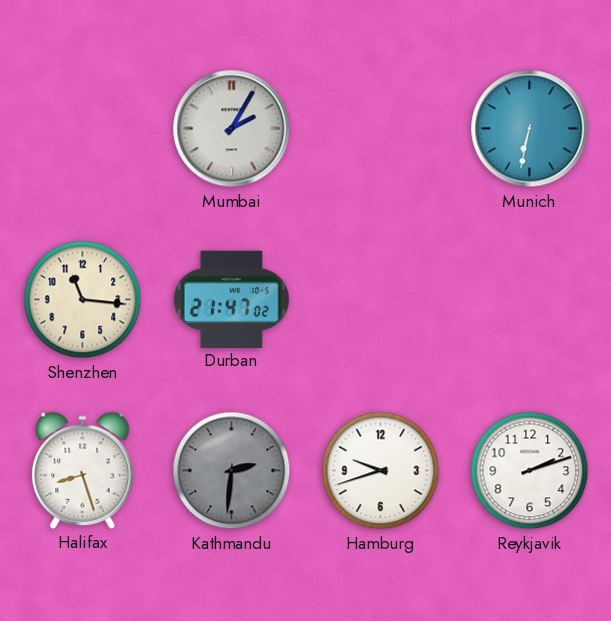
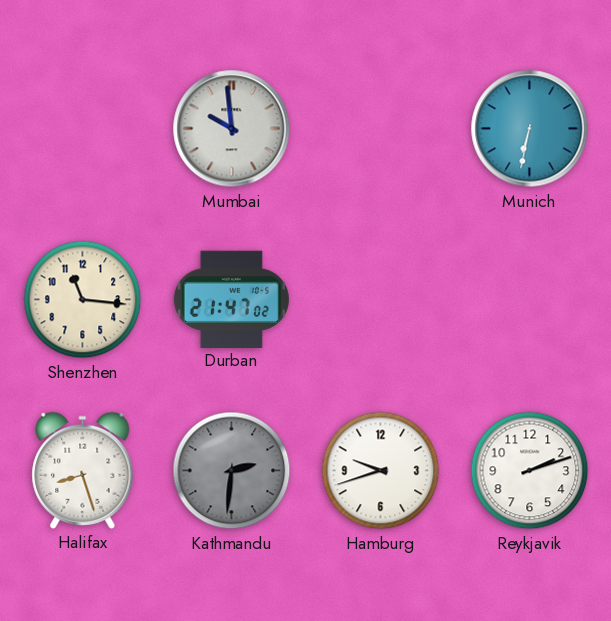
Mumbai: 2:05 -> 9:59
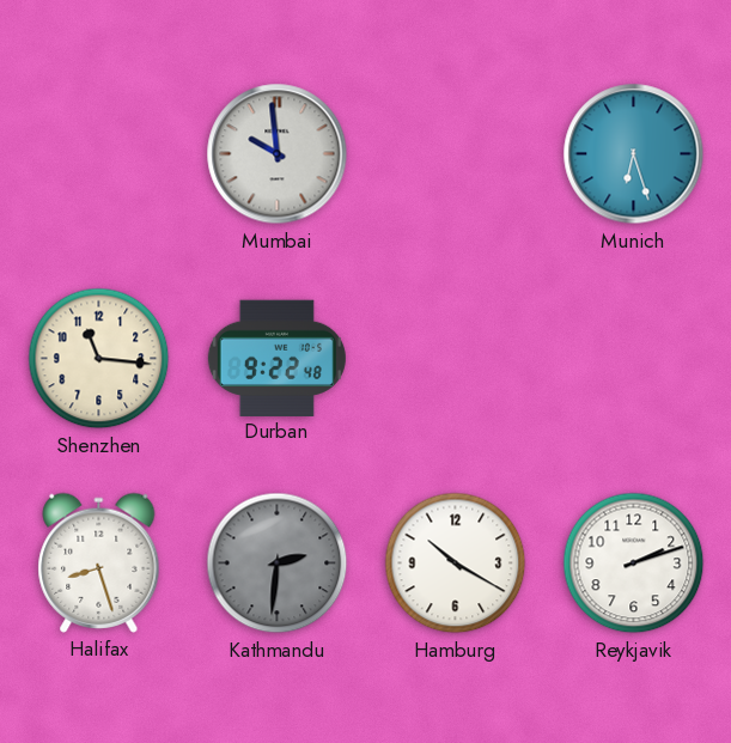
Munich: 6:32 -> 6:27
Durban: 21:47 -> 9:22
Hamburg: 9:42 -> 10:20
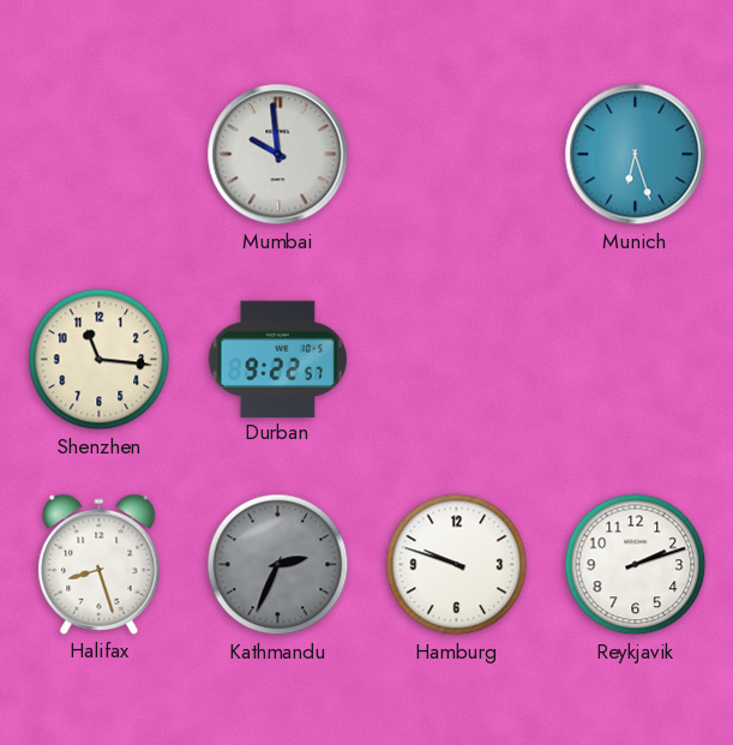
Durban: 9:22:48 -> 9:22:57
Kathmandu: 2:31 -> 2:34
Hamburg: 10:20 -> 9:48
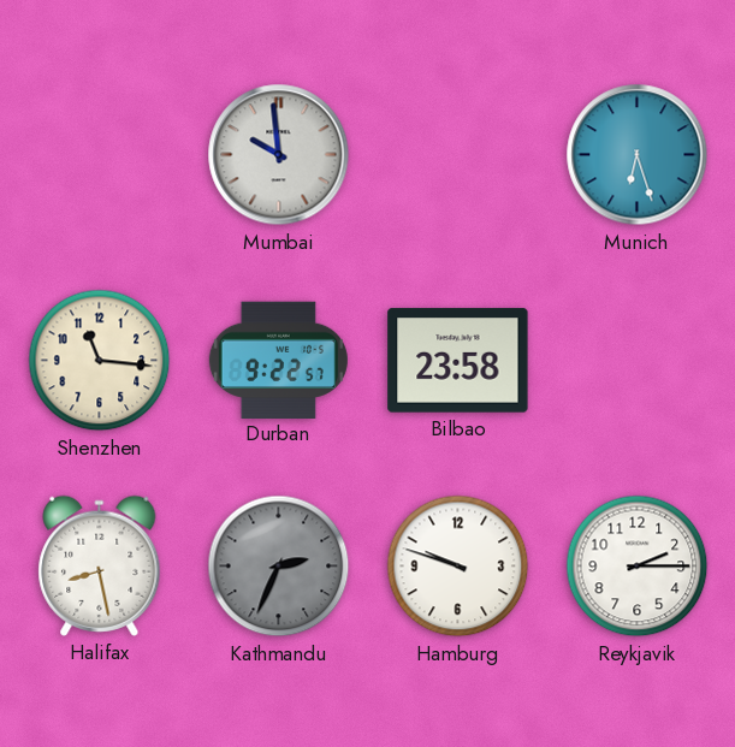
Bilbao: none -> 23:58
Halifax: 8:27 -> 8:28
Reykjavik: 2:12 -> 2:15
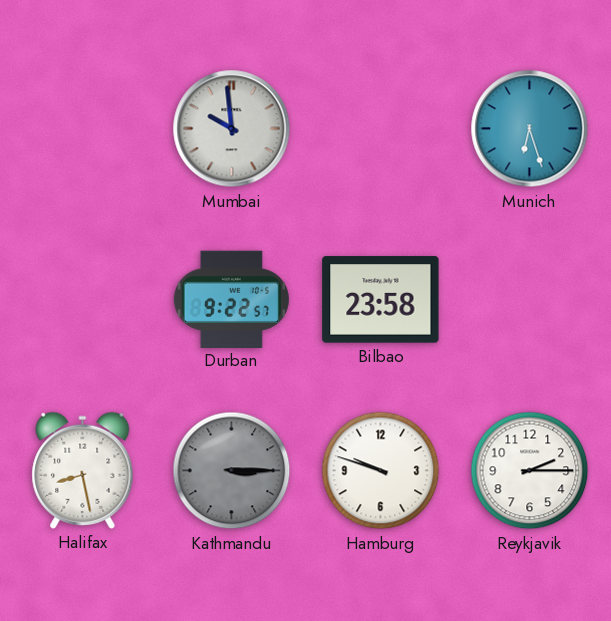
Shenzhen: 11:16 -> none
Kathmandu: 2:34 -> 3:15
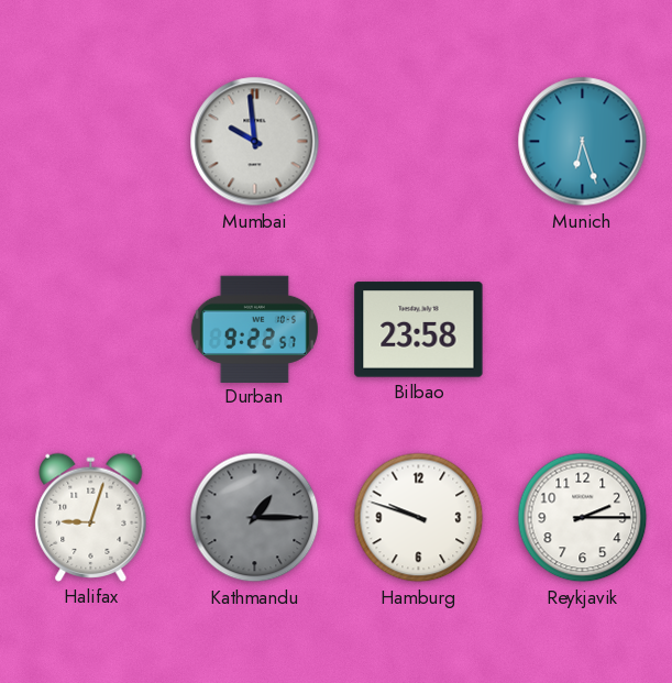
Halifax: 8:28 -> 9:03
Kathmandu: 3:15 -> 1:15
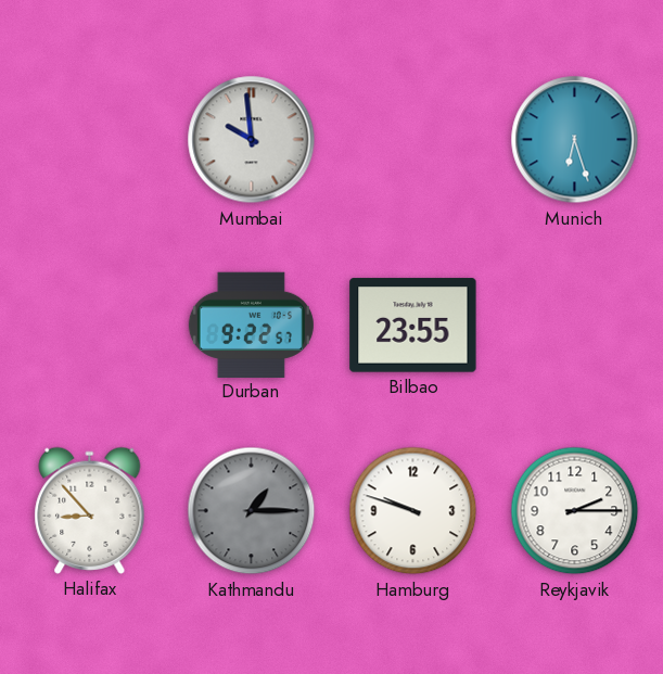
Bilbao: 23:58 -> 23:55
Halifax: 9:03 -> 8:53
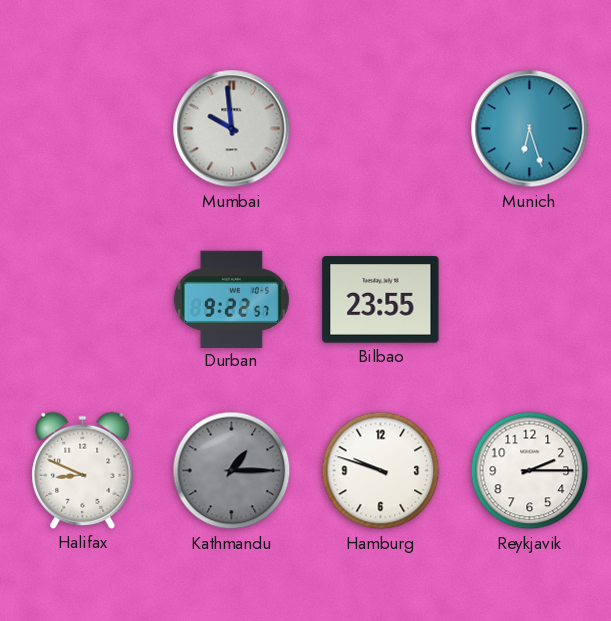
Halifax: 8:53 -> 8:49
